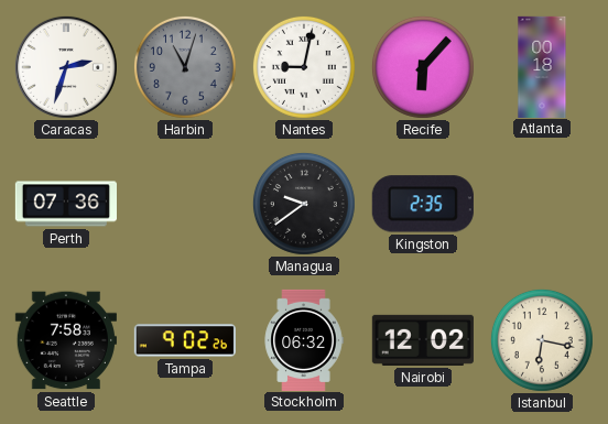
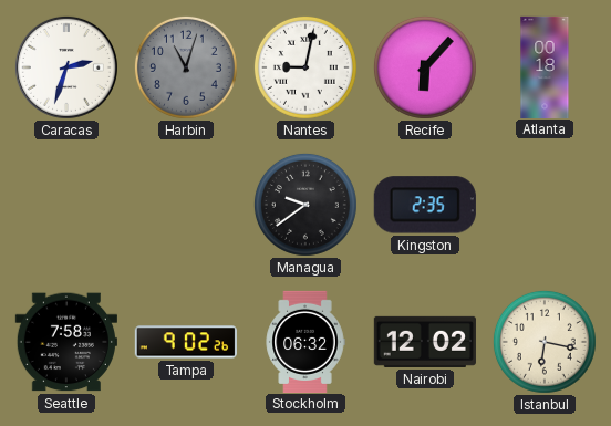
Perth: 07:36 -> none
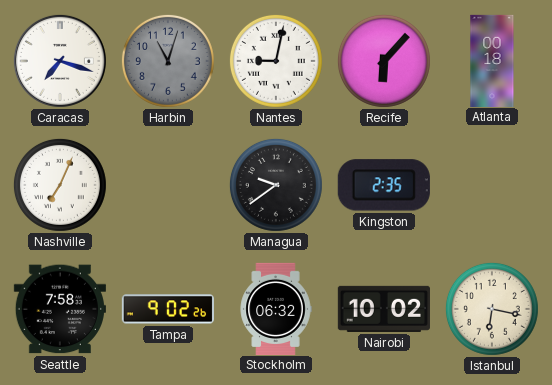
Caracas: 2:33 -> 7:18
Nashville: none -> 7:04
Nairobi: 12:02 -> 10:02
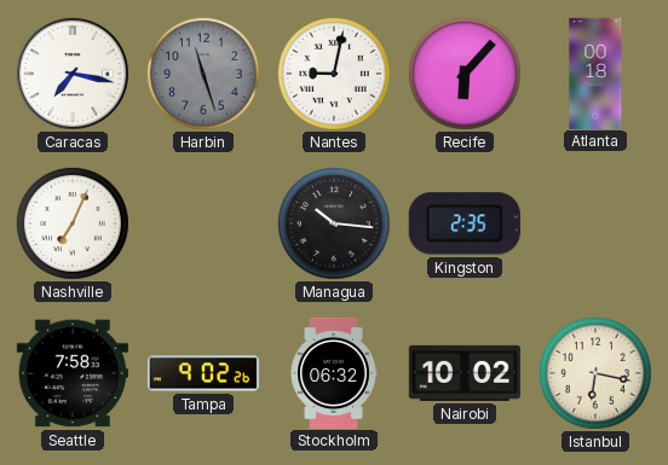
Caracas: 7:18 -> 7:17
Harbin: 11:03 -> 11:27
Managua: 9:39 -> 10:16
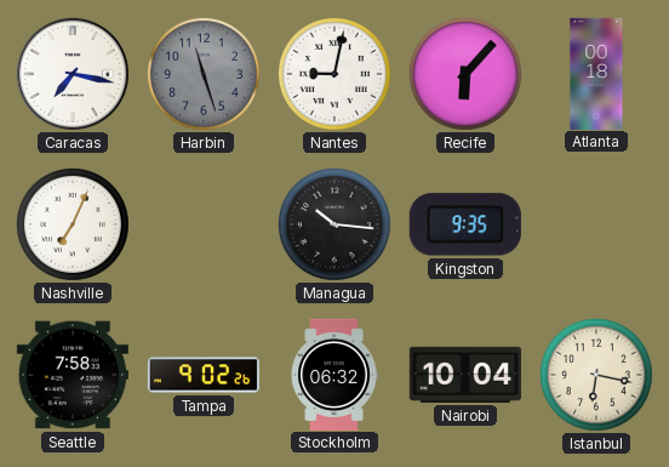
Kingston: 2:35 -> 9:35
Nairobi: 10:02 -> 10:04
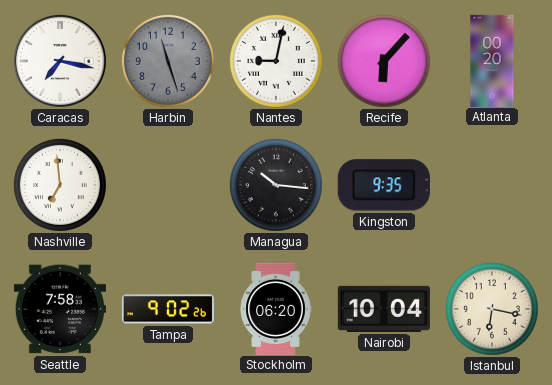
Atlanta: 00:18 -> 00:20
Nashville: 7:04 -> 6:59
Stockholm: 06:32 -> 06:20
